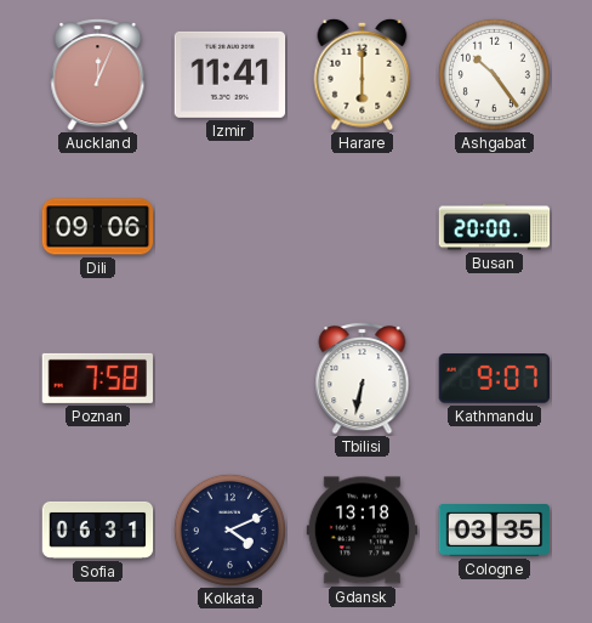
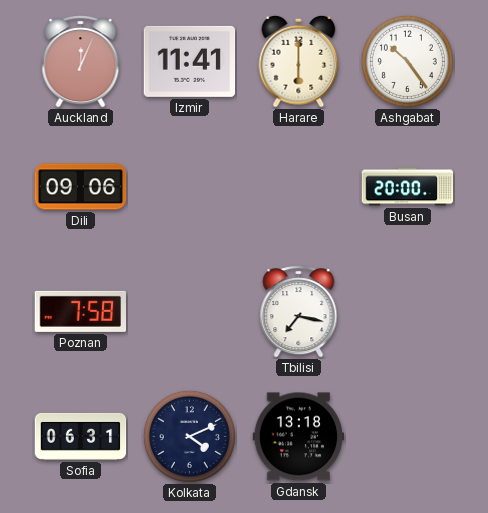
Tbilisi: 6:32 -> 7:17
Kathmandu: 9:07 -> none
Cologne: 03:35 -> none
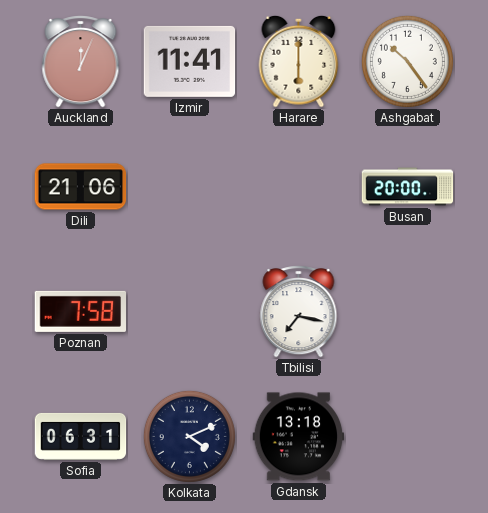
Dili: 09:06 -> 21:06
